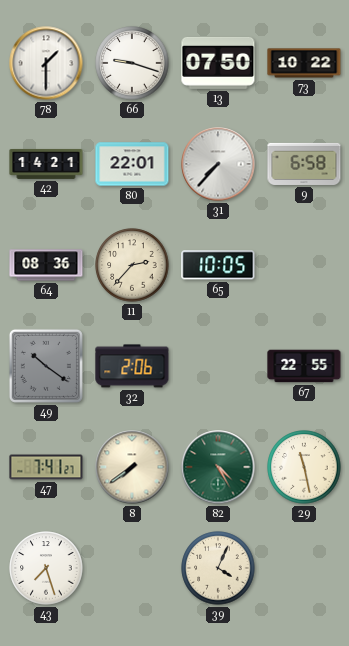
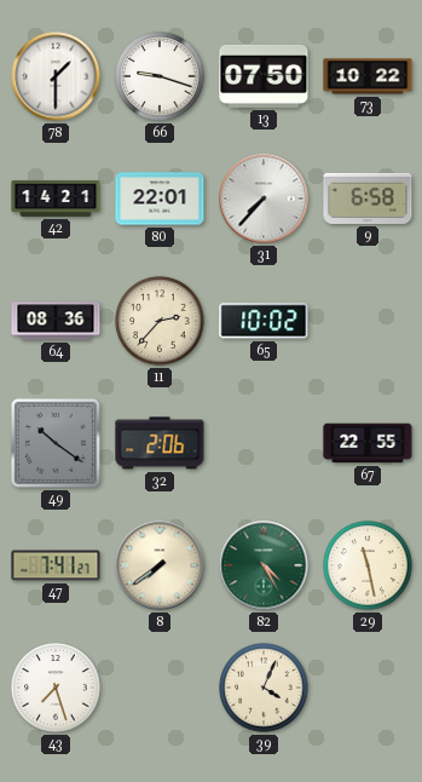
65: 10:05 -> 10:02
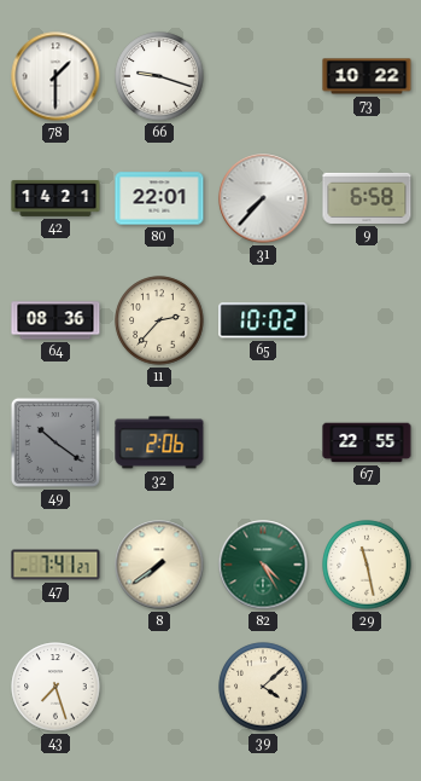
13: 07:50 -> none
39: 4:04 -> 4:08
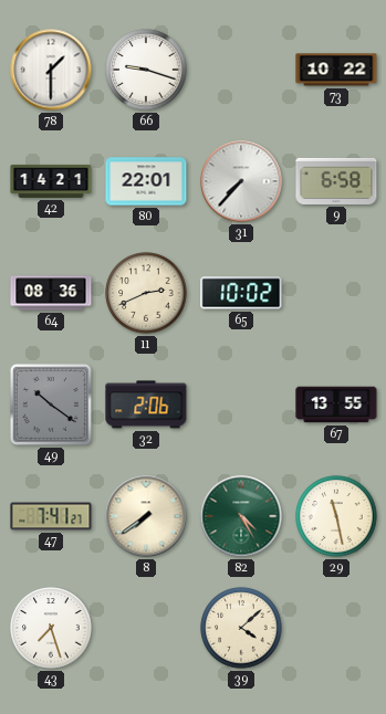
11: 2:37 -> 2:41
67: 22:55 -> 13:55
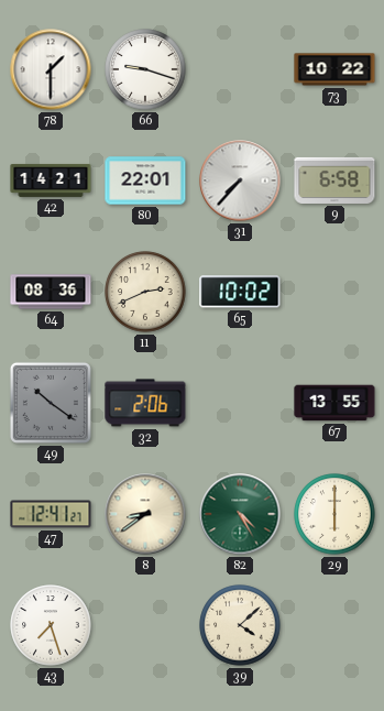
47: 7:41 -> 12:41
8: 7:39 -> 8:39
29: 11:28 -> 6:00
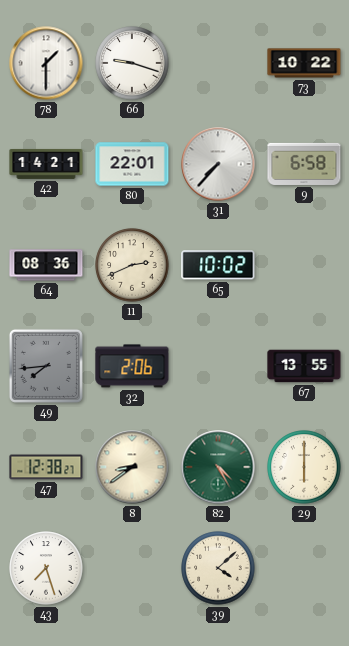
49: 10:21 -> 7:44
47: 12:41 -> 12:38
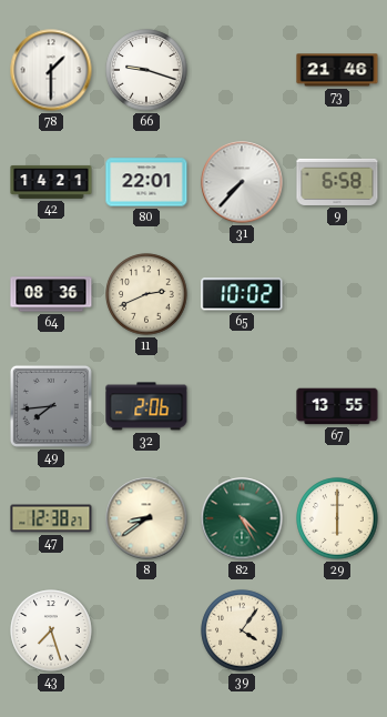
73: 10:22 -> 21:46
39: 4:08 -> 4:06
